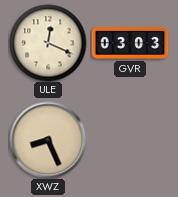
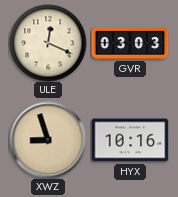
XWZ: 8:26 -> 8:57
HYX: none -> 10:16
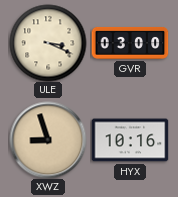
ULE: 12:19 -> 3:19
GVR: 03:03 -> 03:00
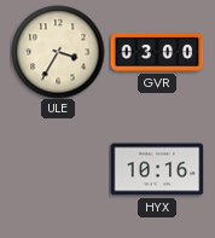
ULE: 3:19 -> 3:35
XWZ: 8:57 -> none
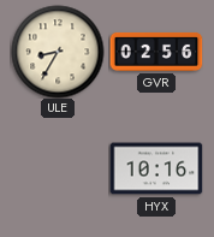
ULE: 3:35 -> 8:35
GVR: 03:00 -> 02:56
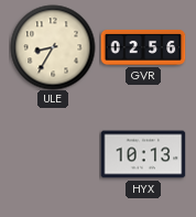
HYX: 10:16 -> 10:13
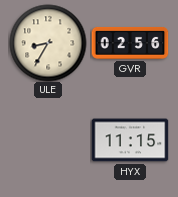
HYX: 10:13 -> 11:15
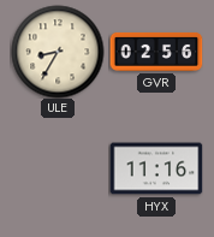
HYX: 11:15 -> 11:16
